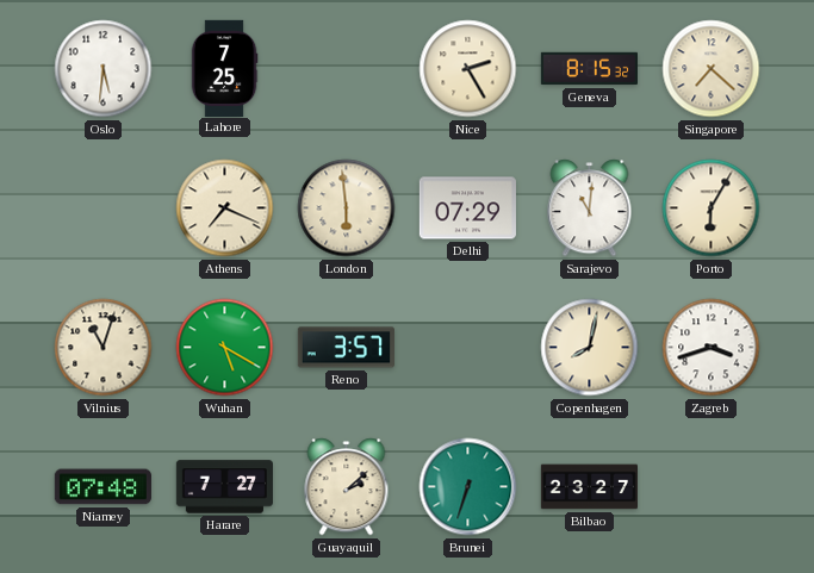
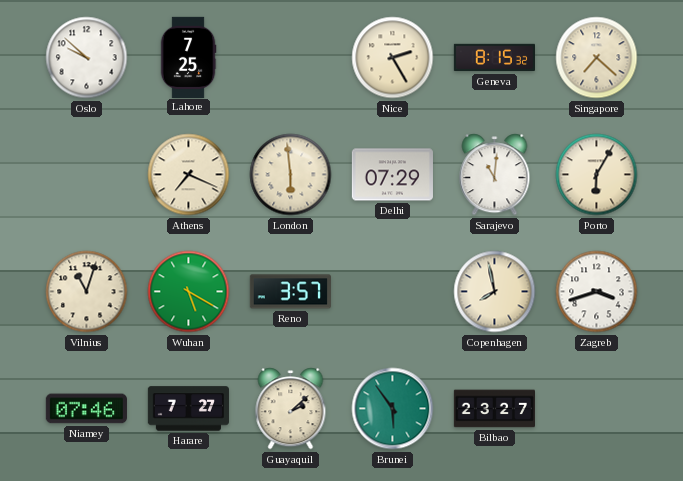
Oslo: 5:31 -> 9:52
Copenhagen: 8:02 -> 7:58
Niamey: 07:48 -> 07:46
Brunei: 6:33 -> 5:54
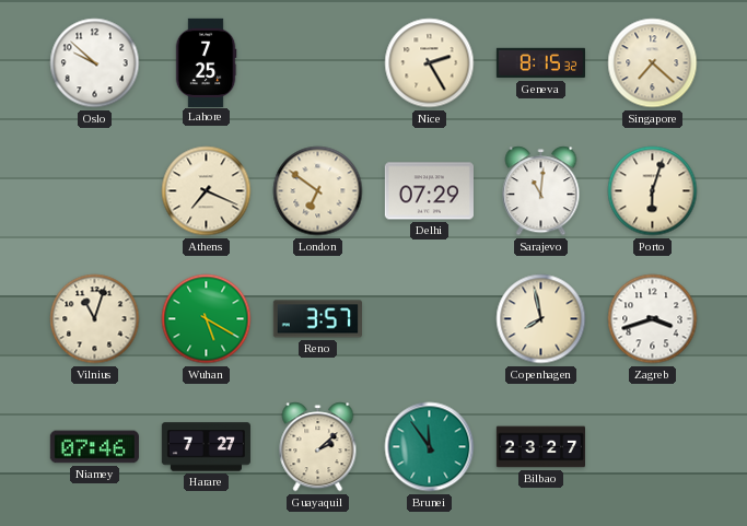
London: 5:59 -> 6:51
Porto: 6:05 -> 6:03
Brunei: 5:54 -> 11:54
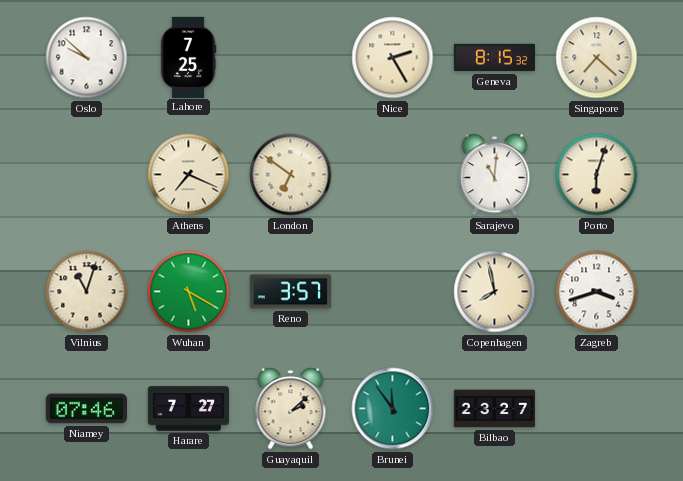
Delhi: 07:29 -> none
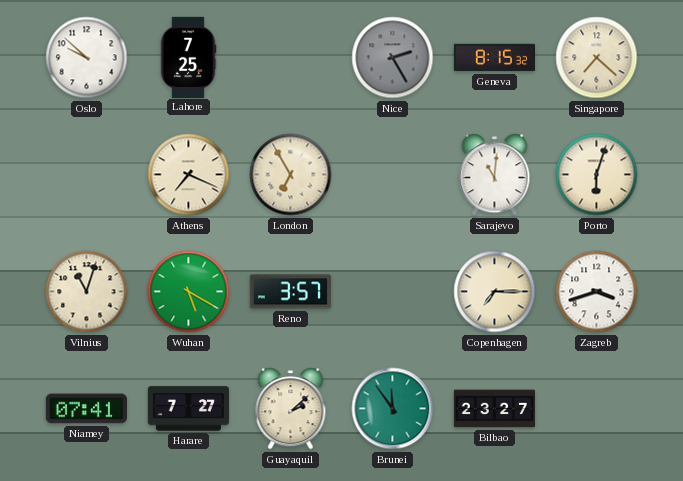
Nice dial: cream -> grey
London: 6:51 -> 6:55
Copenhagen: 7:58 -> 7:15
Niamey: 07:46 -> 07:41
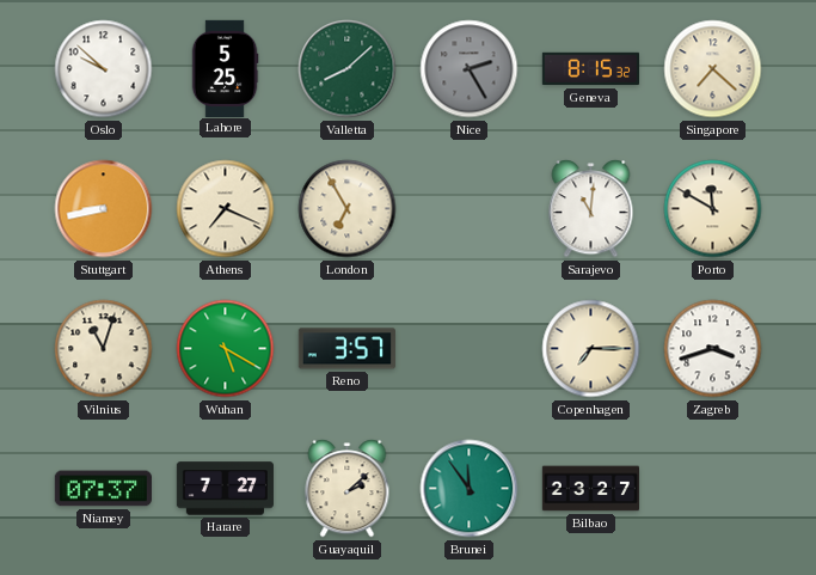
Lahore: 7:25 -> 5:25
Valletta: none -> 8:08
Stuttgart: none -> 8:43
Porto: 6:03 -> 11:50
Niamey: 07:41 -> 07:37
